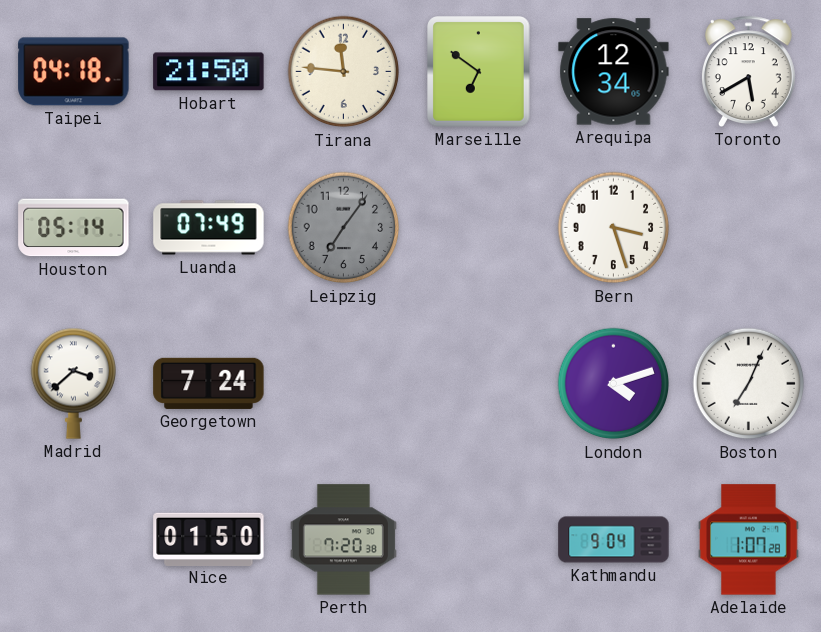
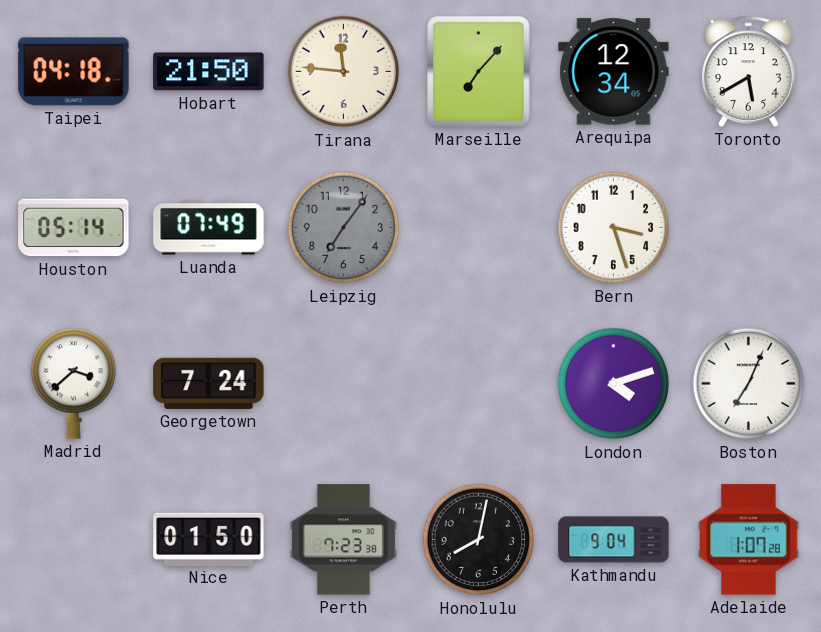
Marseille: 6:51 -> 7:07
Perth: 7:20 -> 7:23
Honolulu: none -> 8:02
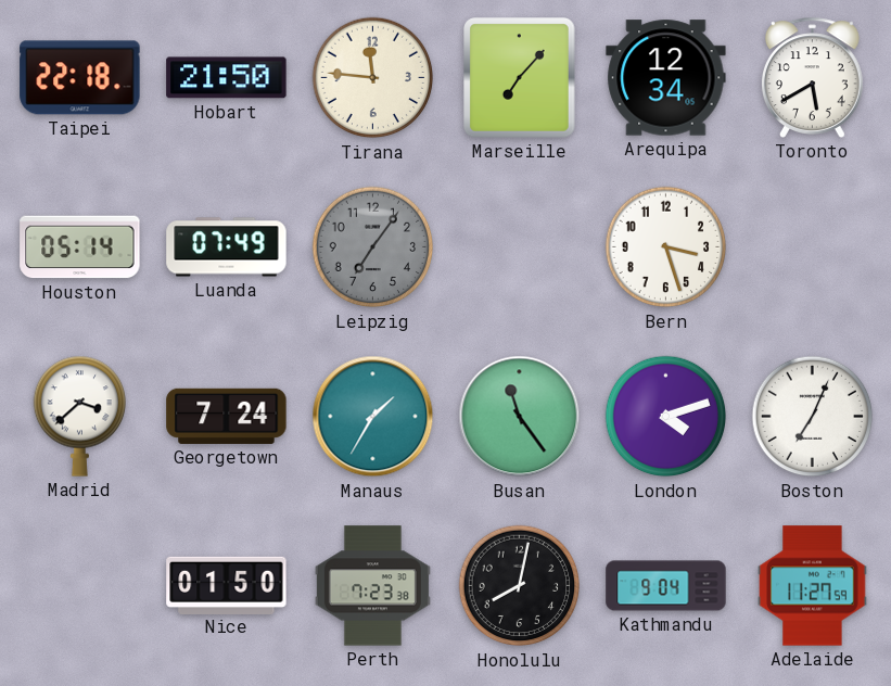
Taipei: 04:18 -> 22:18
Manaus: none -> 1:35
Busan: none -> 11:24
Adelaide: 1:07 -> 11:27
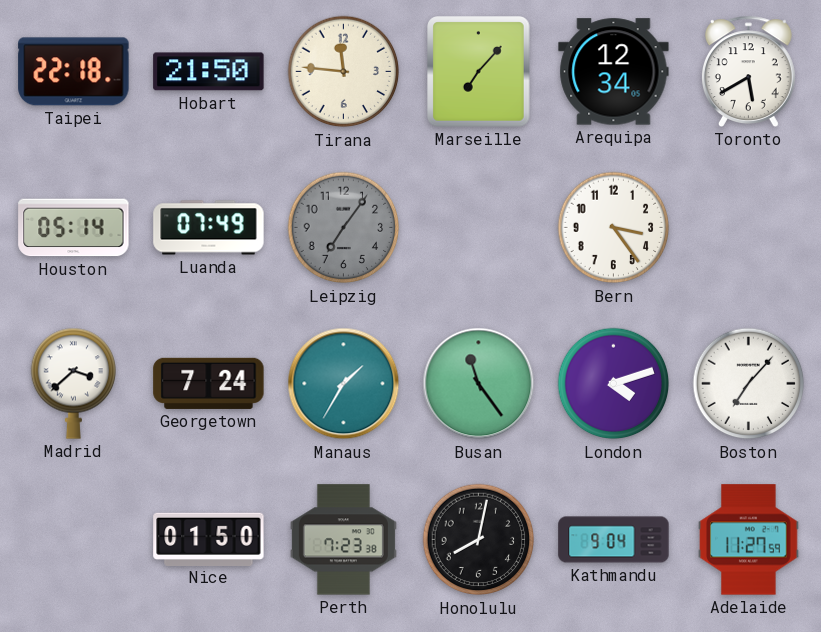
Bern: 3:27 -> 3:24
Boston: 7:04 -> 7:07
